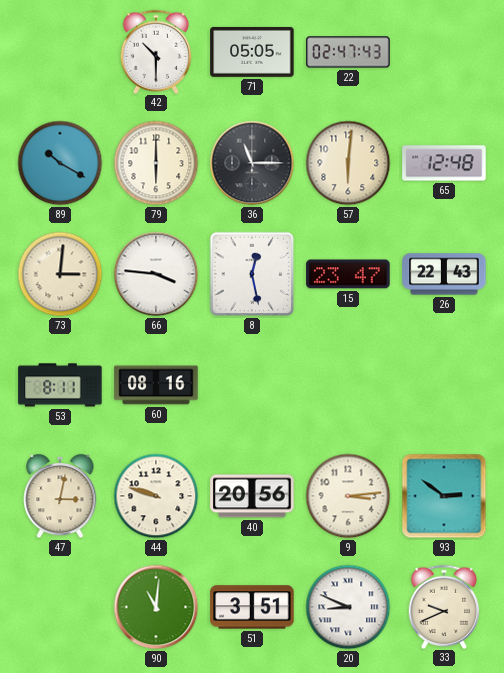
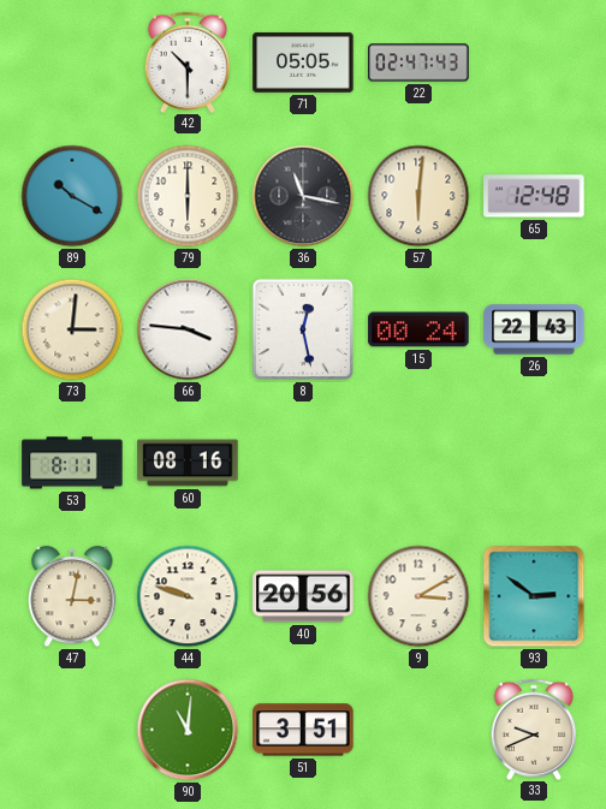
36: 11:15 -> 11:17
15: 23:47 -> 00:24
9: 3:14 -> 3:10
20: 8:49 -> none
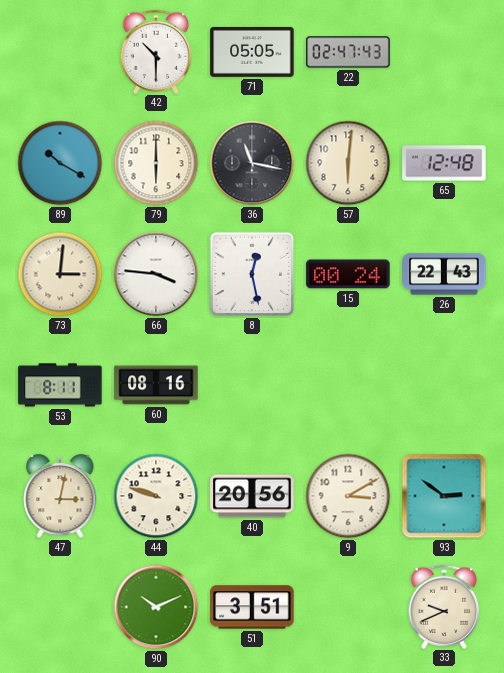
90: 11:01 -> 10:11
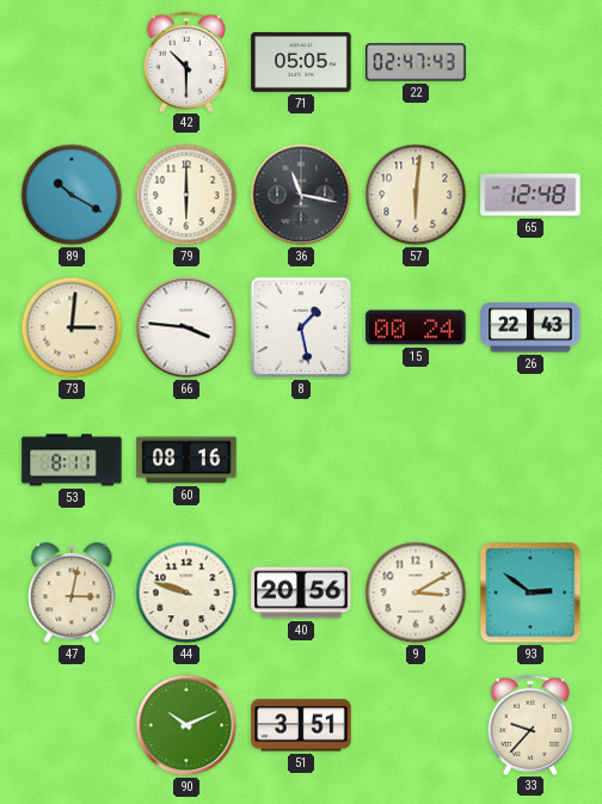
8: 12:28 -> 1:28
33: 9:41 -> 9:37
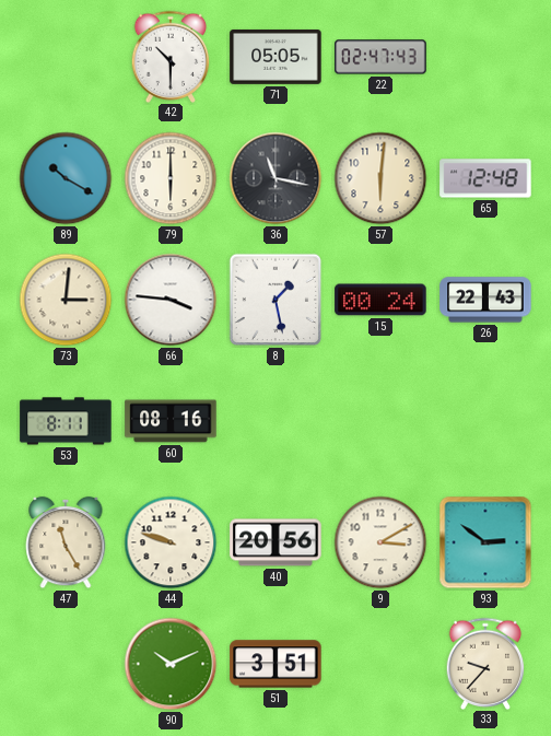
47: 3:02 -> 11:25
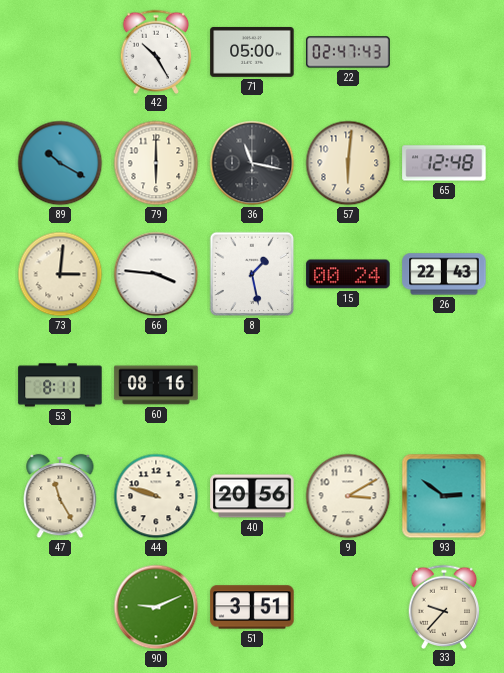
42: 10:30 -> 10:25
71: 05:05 -> 05:00
90: 10:11 -> 9:11
